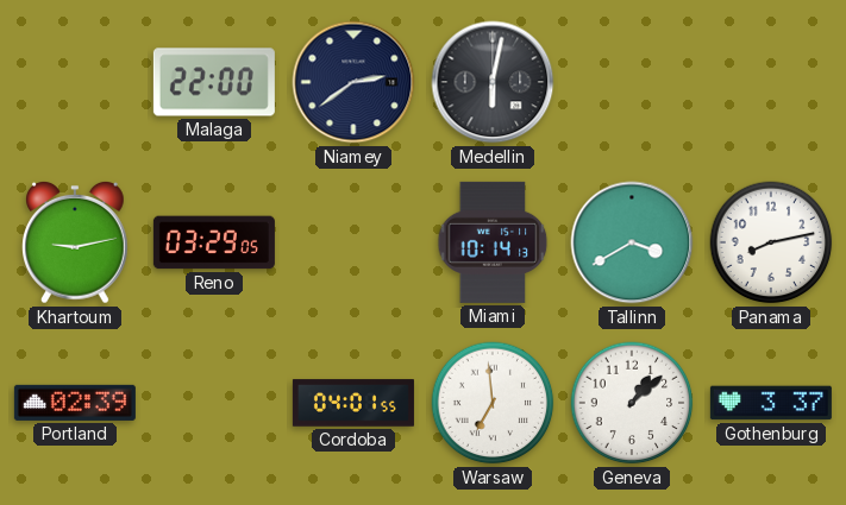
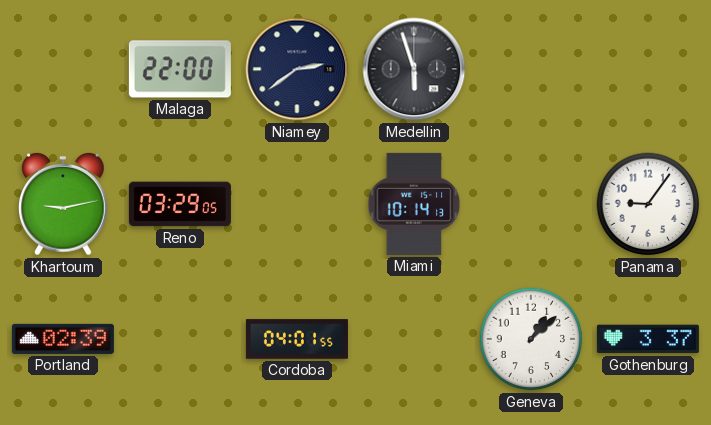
Medellin: 6:02 -> 5:57
Tallinn: 3:40 -> none
Panama: 8:13 -> 9:06
Warsaw: 6:59 -> none
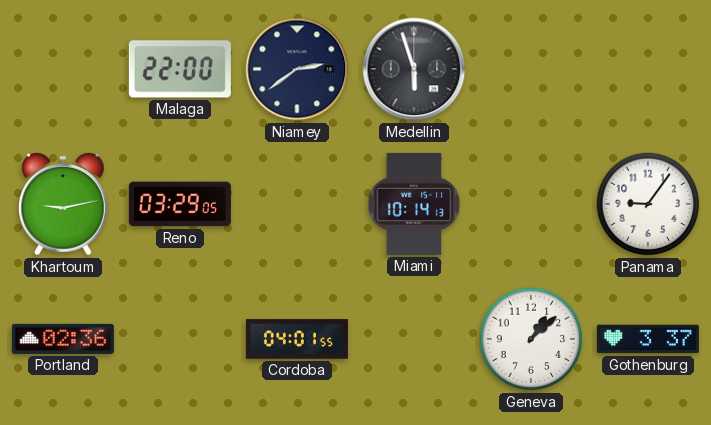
Portland: 02:39 -> 02:36
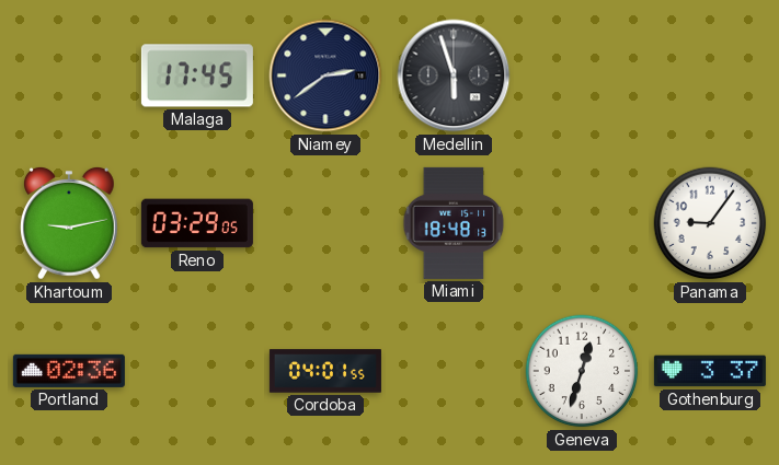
Malaga: 22:00 -> 17:45
Miami: 10:14 -> 18:48
Geneva: 1:08 -> 12:33
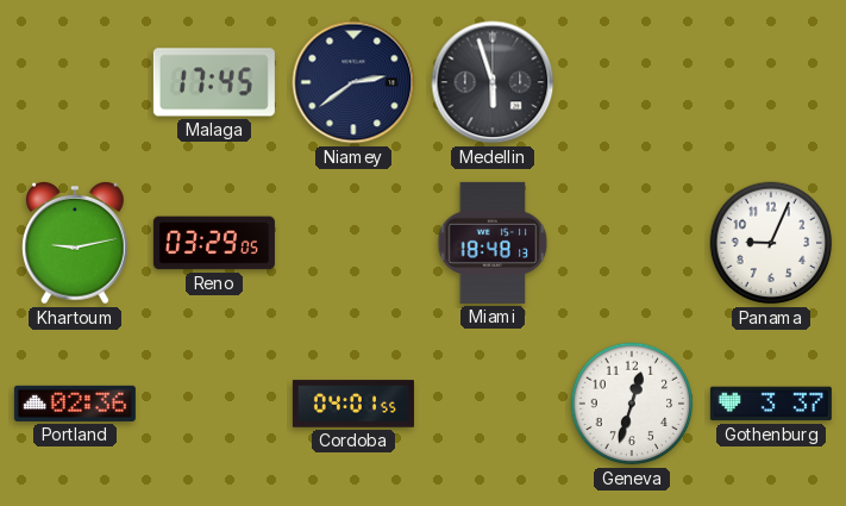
Panama: 9:06 -> 9:04
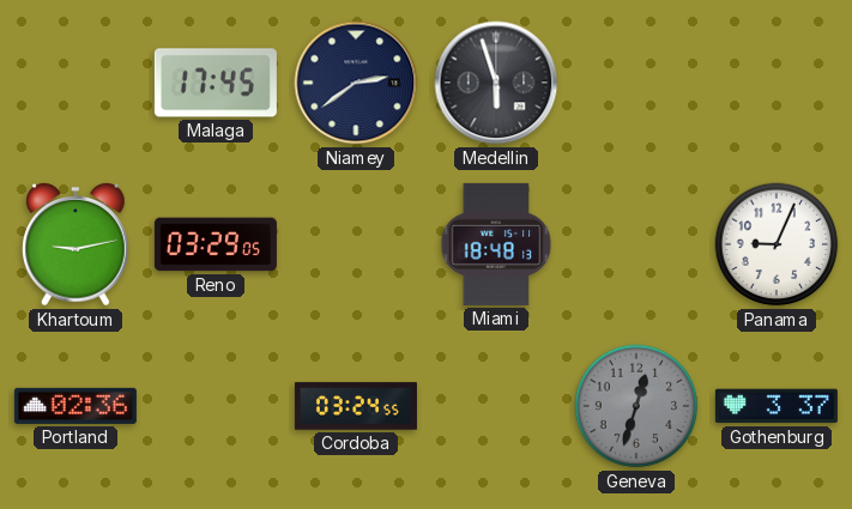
Cordoba: 04:01 -> 03:24
Geneva dial: white -> grey
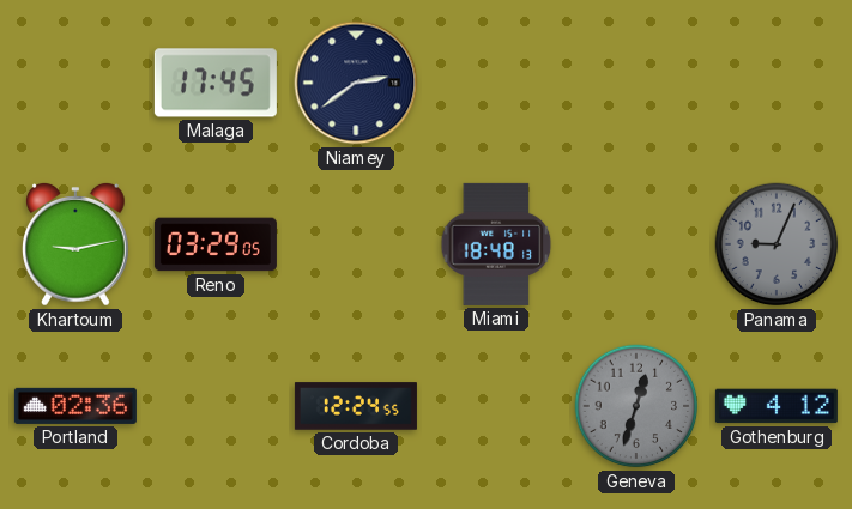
Medellin: 5:57 -> none
Panama dial: white -> grey
Cordoba: 03:24 -> 12:24
Gothenburg: 3:37 -> 4:12
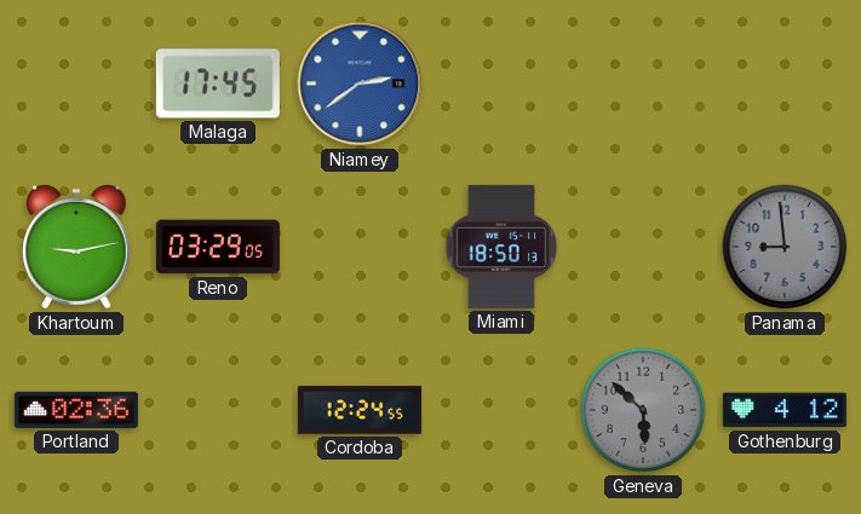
Niamey dial: navy -> blue
Miami: 18:48 -> 18:50
Panama: 9:04 -> 8:59
Geneva: 12:33 -> 5:52
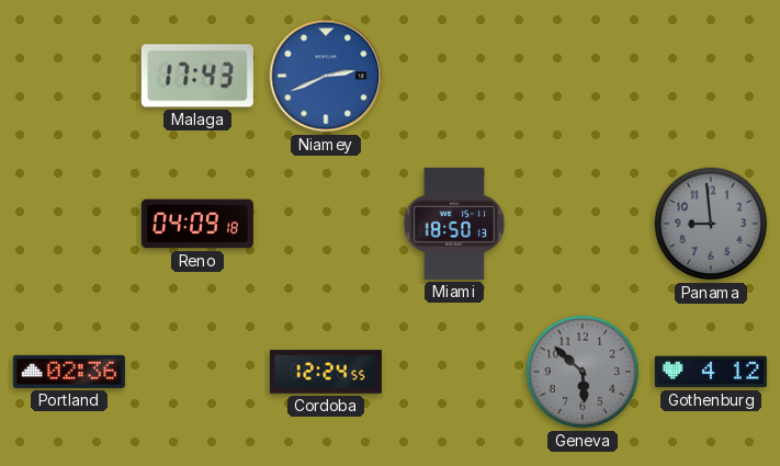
Malaga: 17:45 -> 17:43
Niamey: 2:39 -> 2:41
Khartoum: 9:13 -> none
Reno: 03:29 -> 04:09
